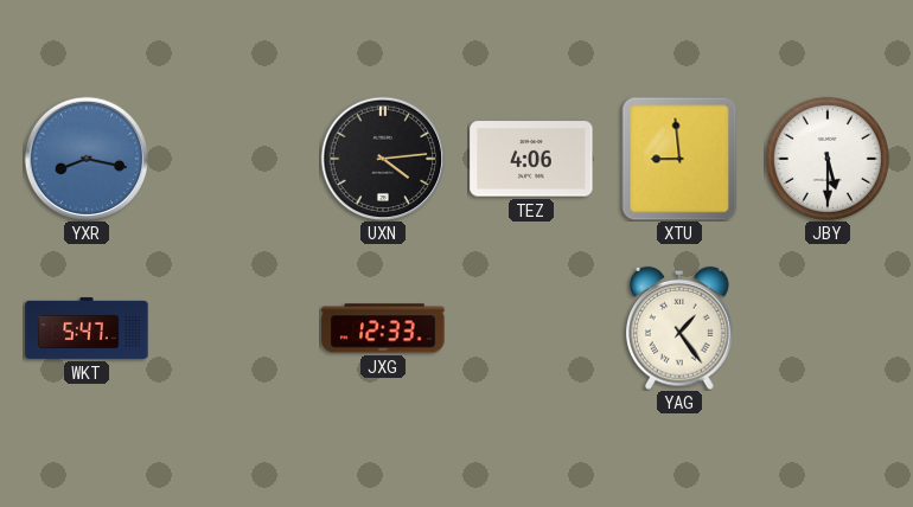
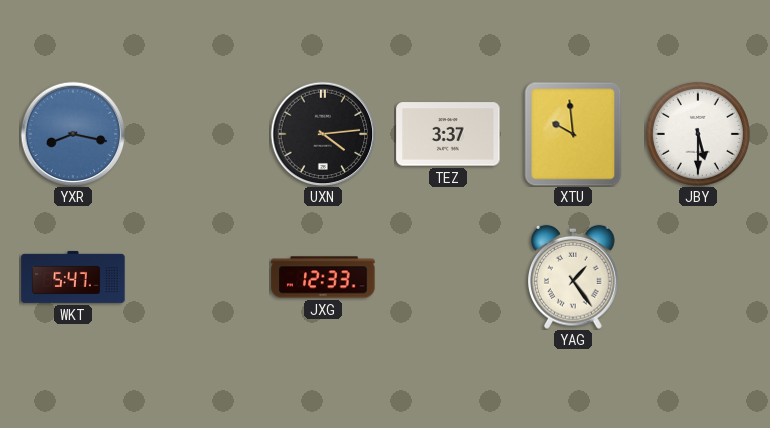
TEZ: 4:06 -> 3:37
XTU: 8:59 -> 9:59
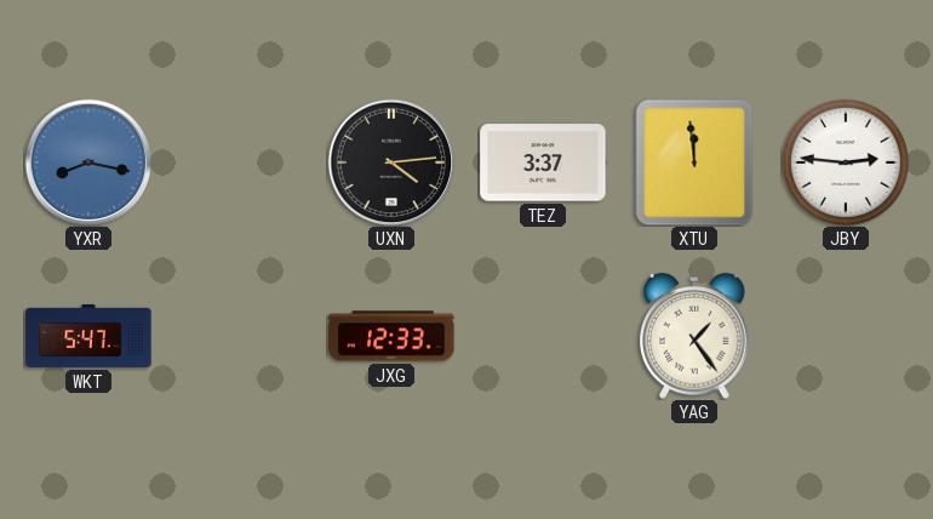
XTU: 9:59 -> 11:59
JBY: 5:30 -> 2:46
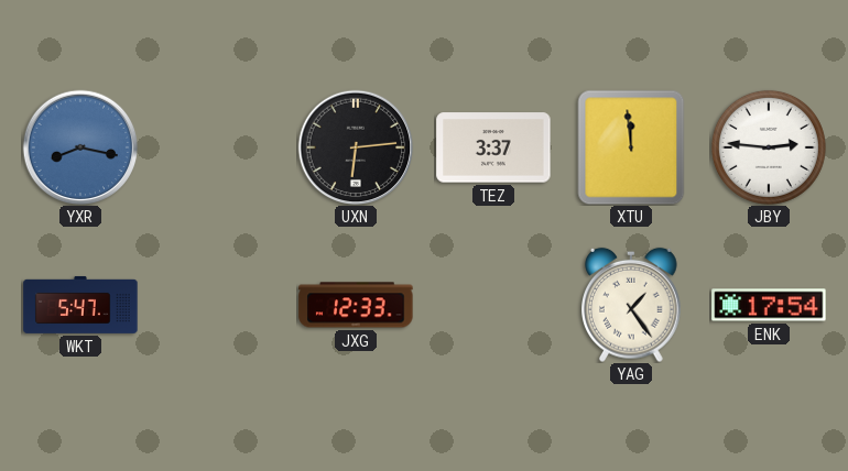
UXN: 4:14 -> 6:14
ENK: none -> 17:54
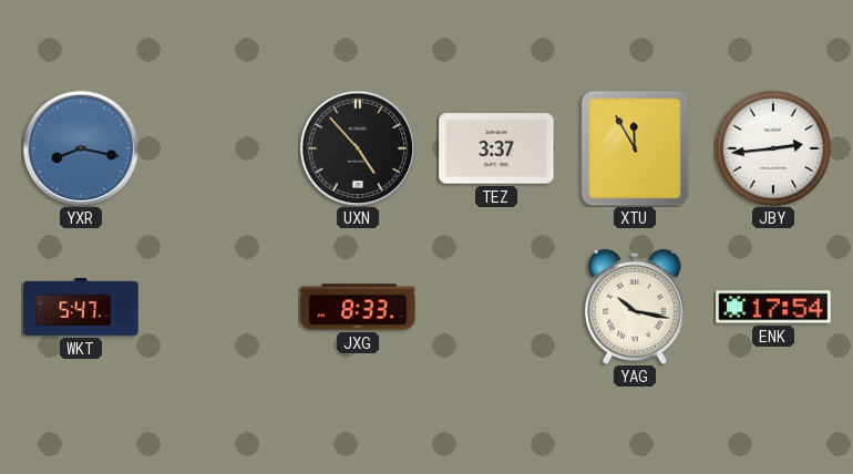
UXN: 6:14 -> 4:53
XTU: 11:59 -> 11:55
JBY: 2:46 -> 2:44
JXG: 12:33 -> 8:33
YAG: 1:24 -> 10:17
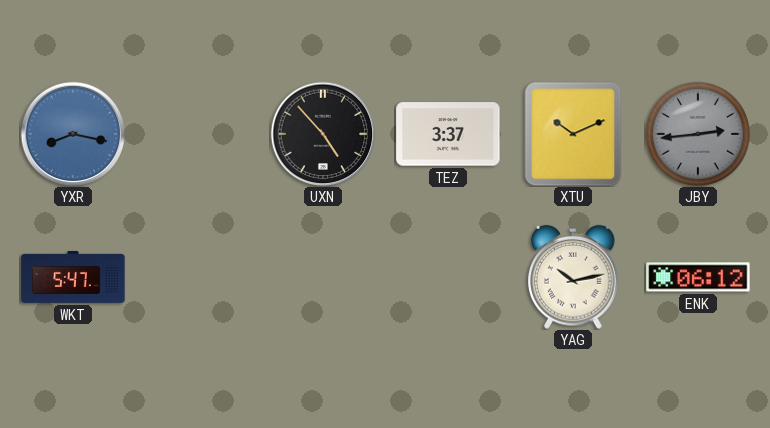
XTU: 11:55 -> 10:11
JBY dial: white -> grey
JXG: 8:33 -> none
YAG: 10:17 -> 10:13
ENK: 17:54 -> 06:12
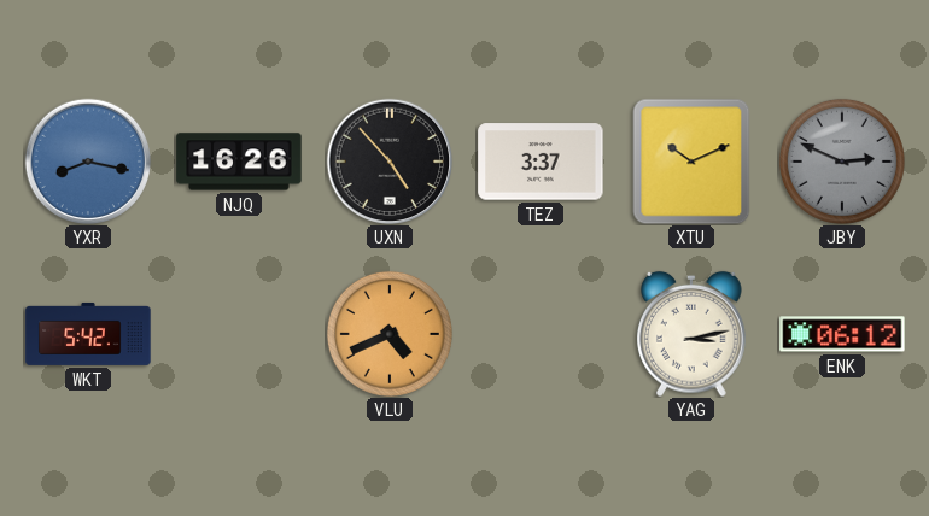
NJQ: none -> 16:26
JBY: 2:44 -> 2:49
WKT: 5:47 -> 5:42
VLU: none -> 4:41
YAG: 10:13 -> 3:13
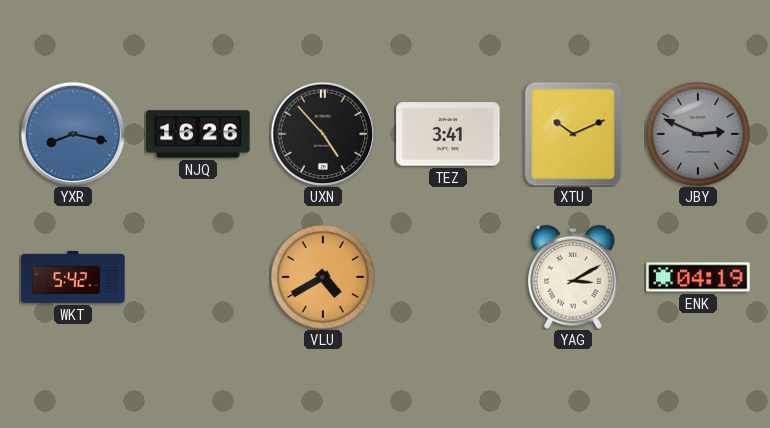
TEZ: 3:37 -> 3:41
VLU: 4:41 -> 4:40
YAG: 3:13 -> 3:10
ENK: 06:12 -> 04:19
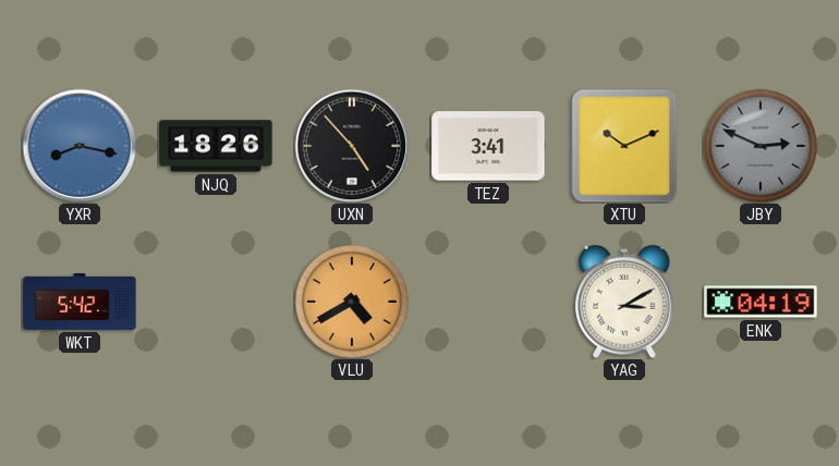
NJQ: 16:26 -> 18:26
